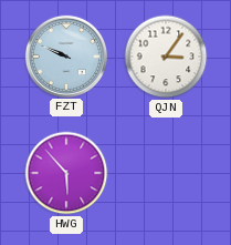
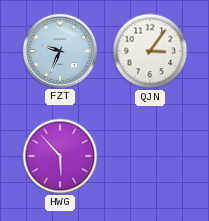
FZT: 9:49 -> 9:34
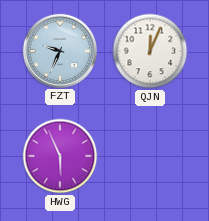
QJN: 3:06 -> 12:04
HWG: 5:53 -> 5:56
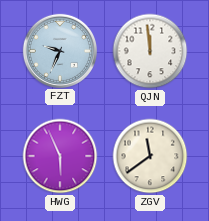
QJN: 12:04 -> 11:59
ZGV: none -> 11:39
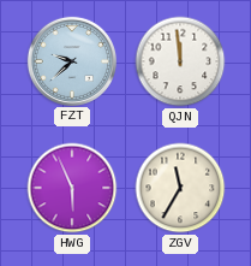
FZT: 9:34 -> 9:38
ZGV: 11:39 -> 11:35
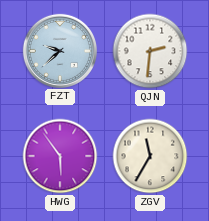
QJN: 11:59 -> 2:31
HWG: 5:56 -> 5:54
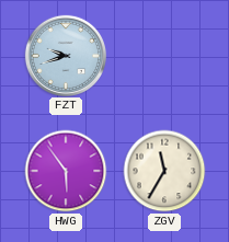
FZT: 9:38 -> 9:42
QJN: 2:31 -> none
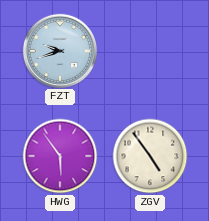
ZGV: 11:35 -> 4:54
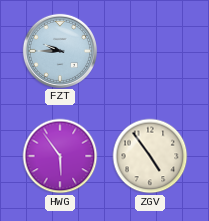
FZT: 9:42 -> 9:45
